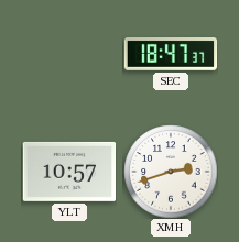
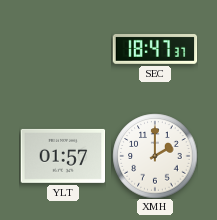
YLT: 10:57 -> 01:57
XMH: 2:42 -> 2:00
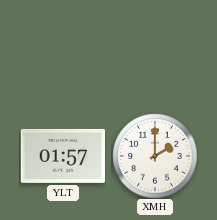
SEC: 18:47 -> none
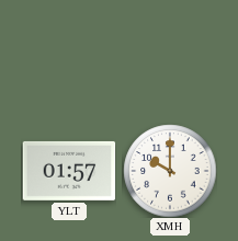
XMH: 2:00 -> 10:00
